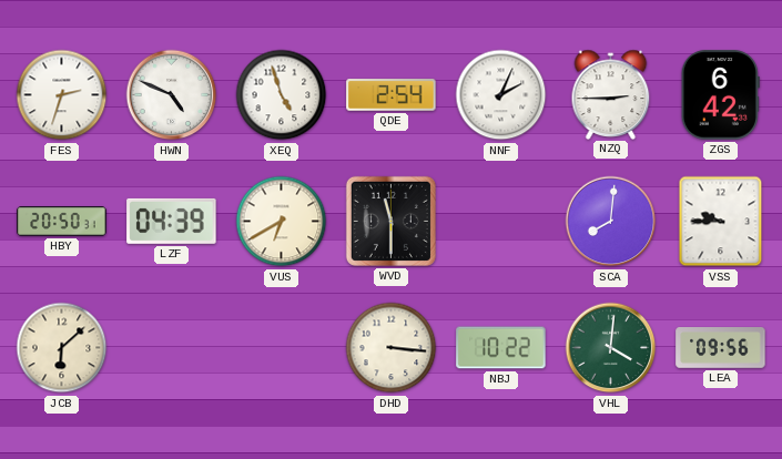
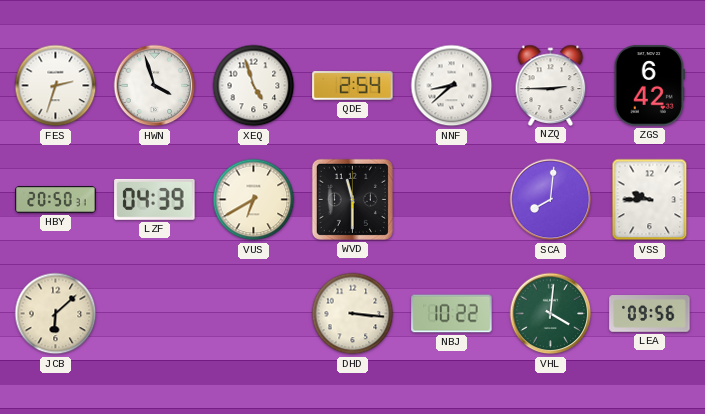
HWN: 4:49 -> 3:57
NNF: 2:04 -> 8:38
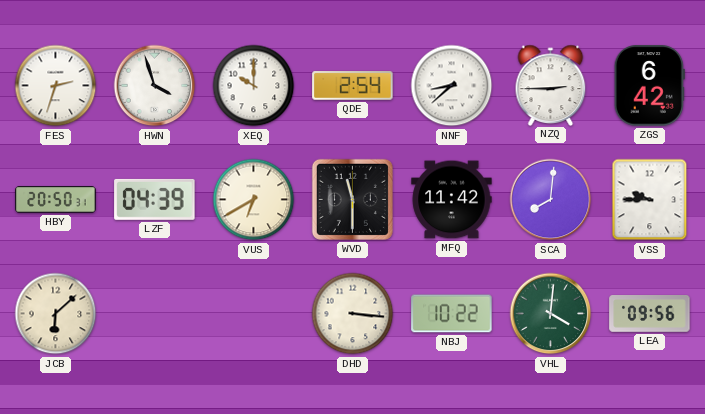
XEQ: 4:57 -> 10:00
MFQ: none -> 11:42
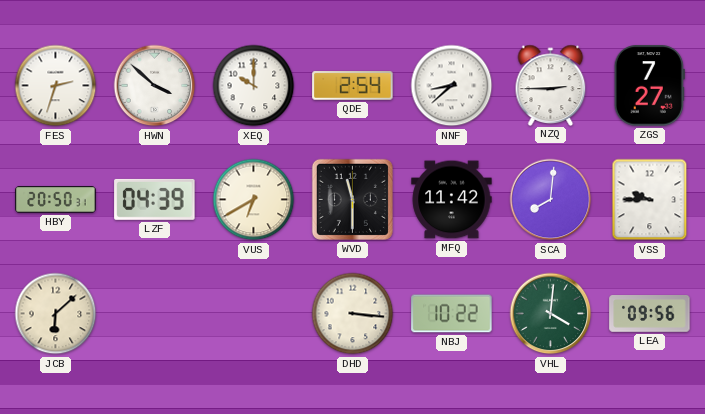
HWN: 3:57 -> 3:52
ZGS: 6:42 -> 7:27
